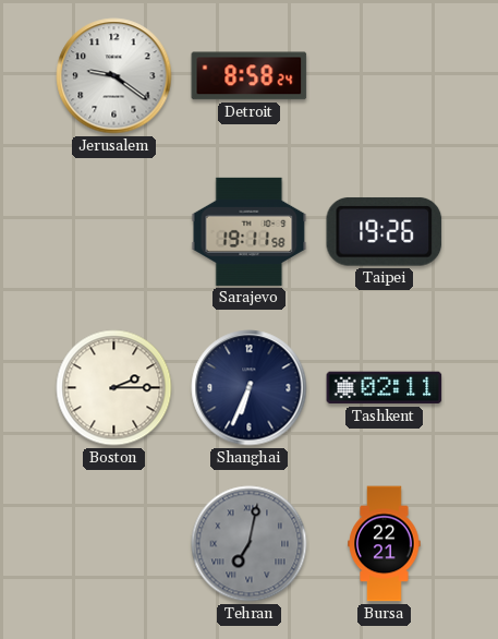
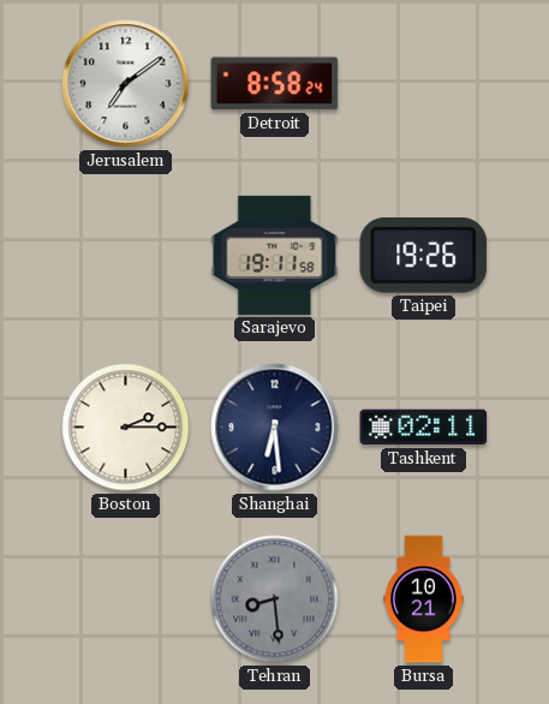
Jerusalem: 9:21 -> 7:09
Shanghai: 6:34 -> 6:29
Tehran: 7:02 -> 8:29
Bursa: 22:21 -> 10:21
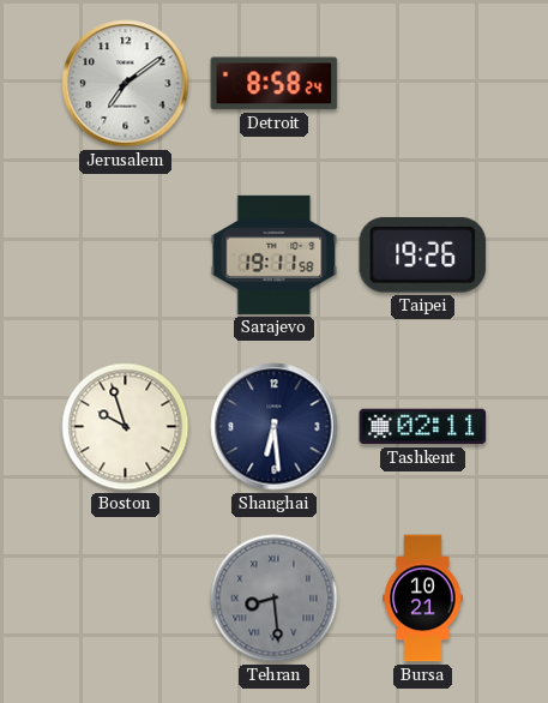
Boston: 2:15 -> 9:57
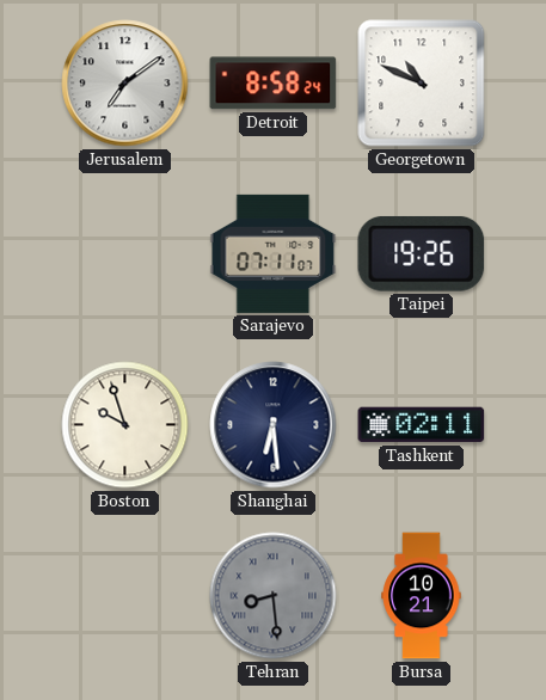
Georgetown: none -> 10:49
Sarajevo: 19:11 -> 07:11
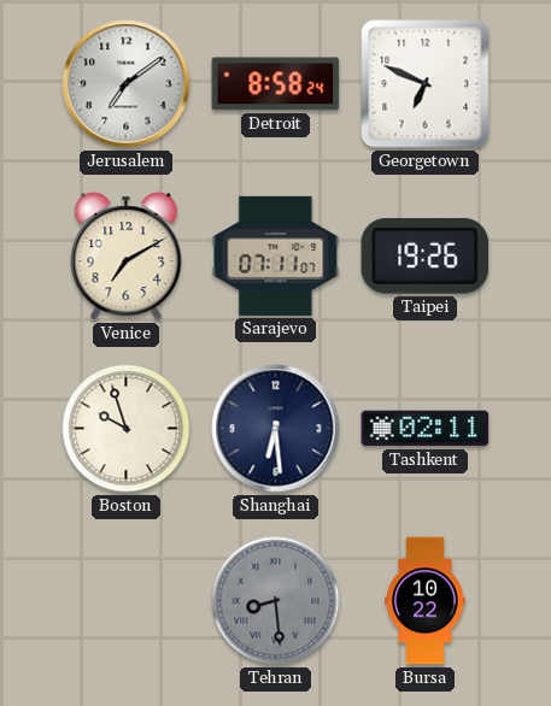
Georgetown: 10:49 -> 6:49
Venice: none -> 7:10
Bursa: 10:21 -> 10:22
